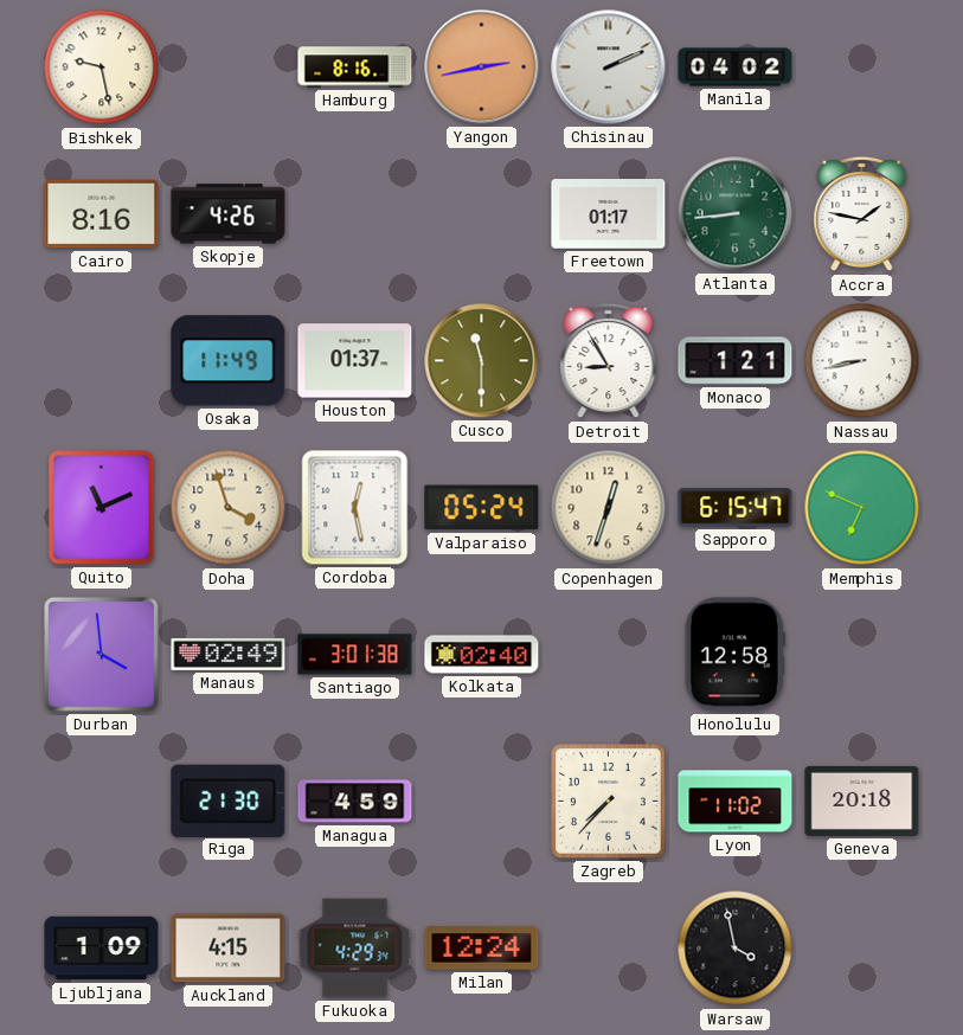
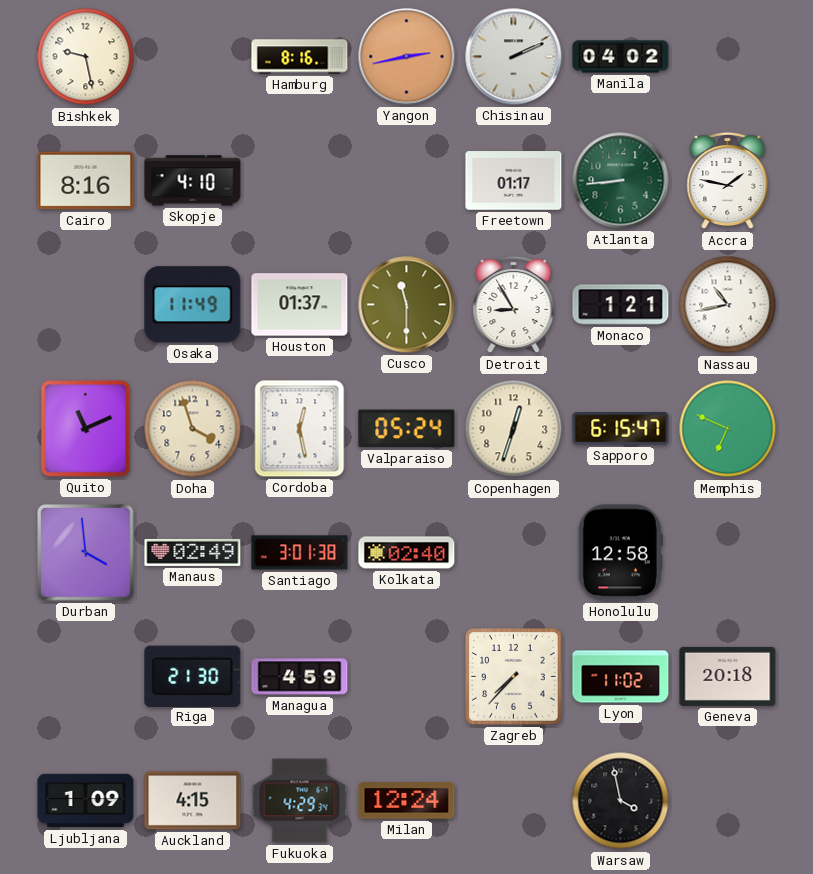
Skopje: 4:26 -> 4:10
Nassau: 8:43 -> 10:43
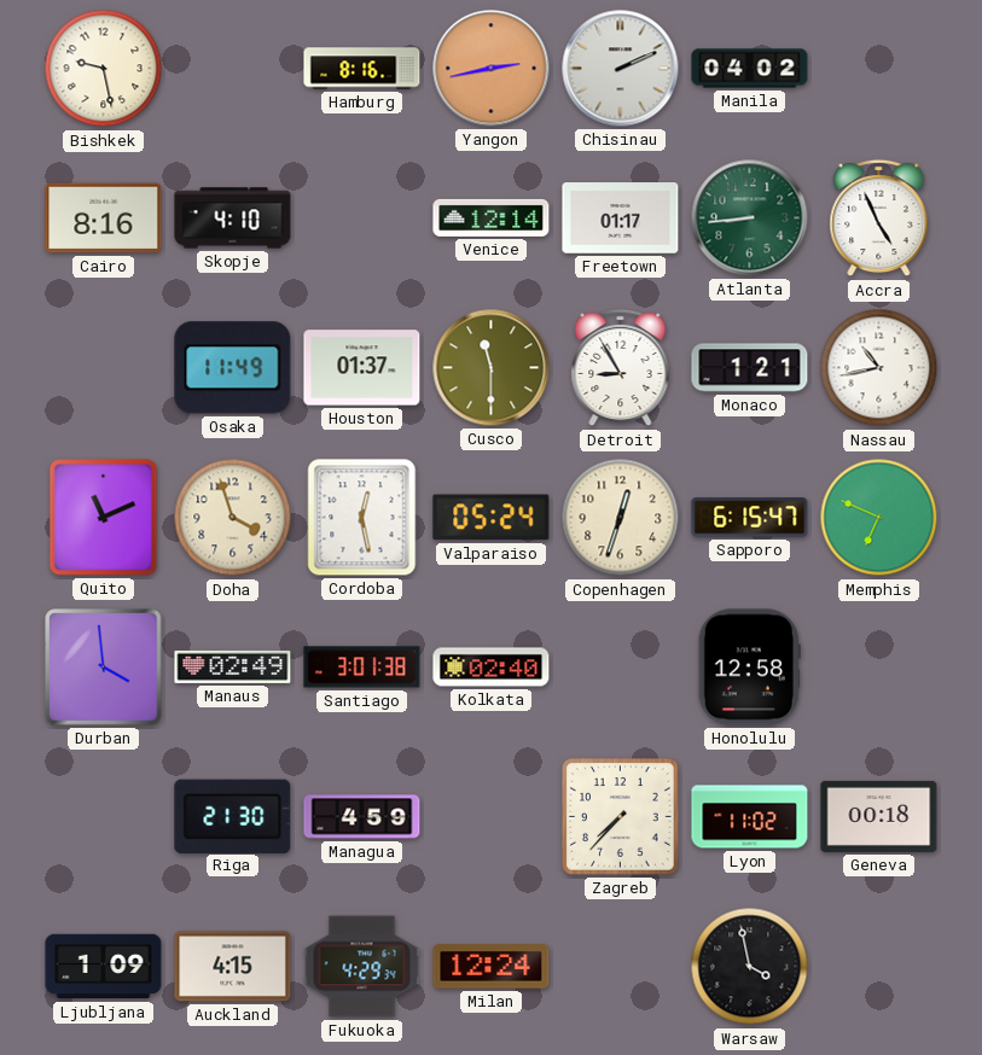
Venice: none -> 12:14
Accra: 1:47 -> 4:56
Geneva: 20:18 -> 00:18
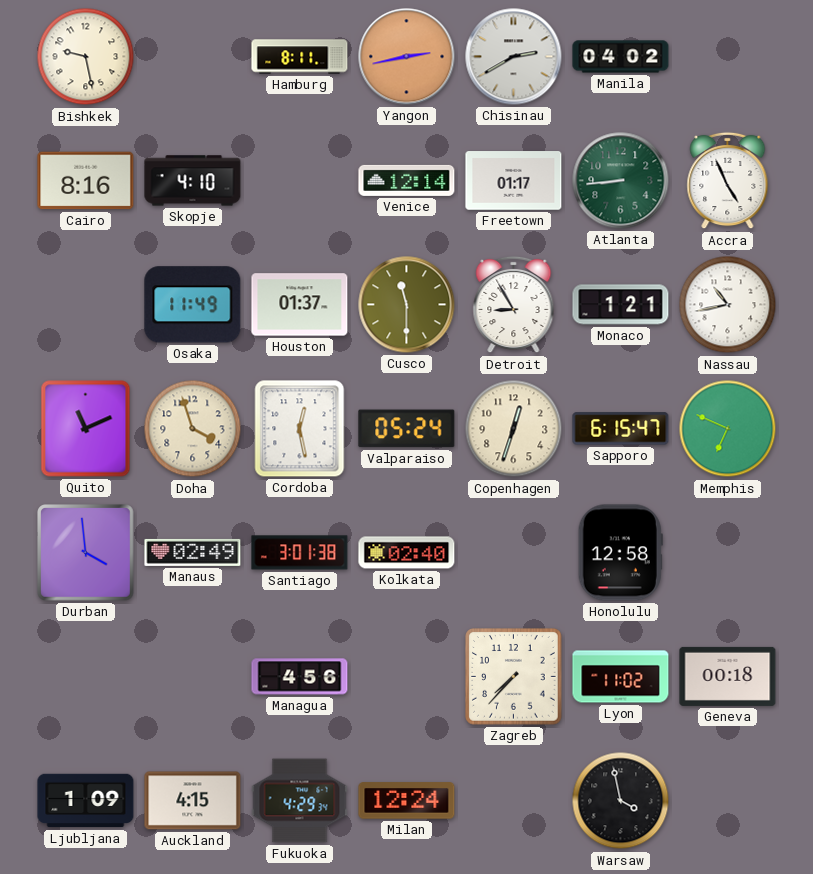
Hamburg: 8:16 -> 8:11
Chisinau: 2:11 -> 2:40
Riga: 21:30 -> none
Managua: 4:59 -> 4:56
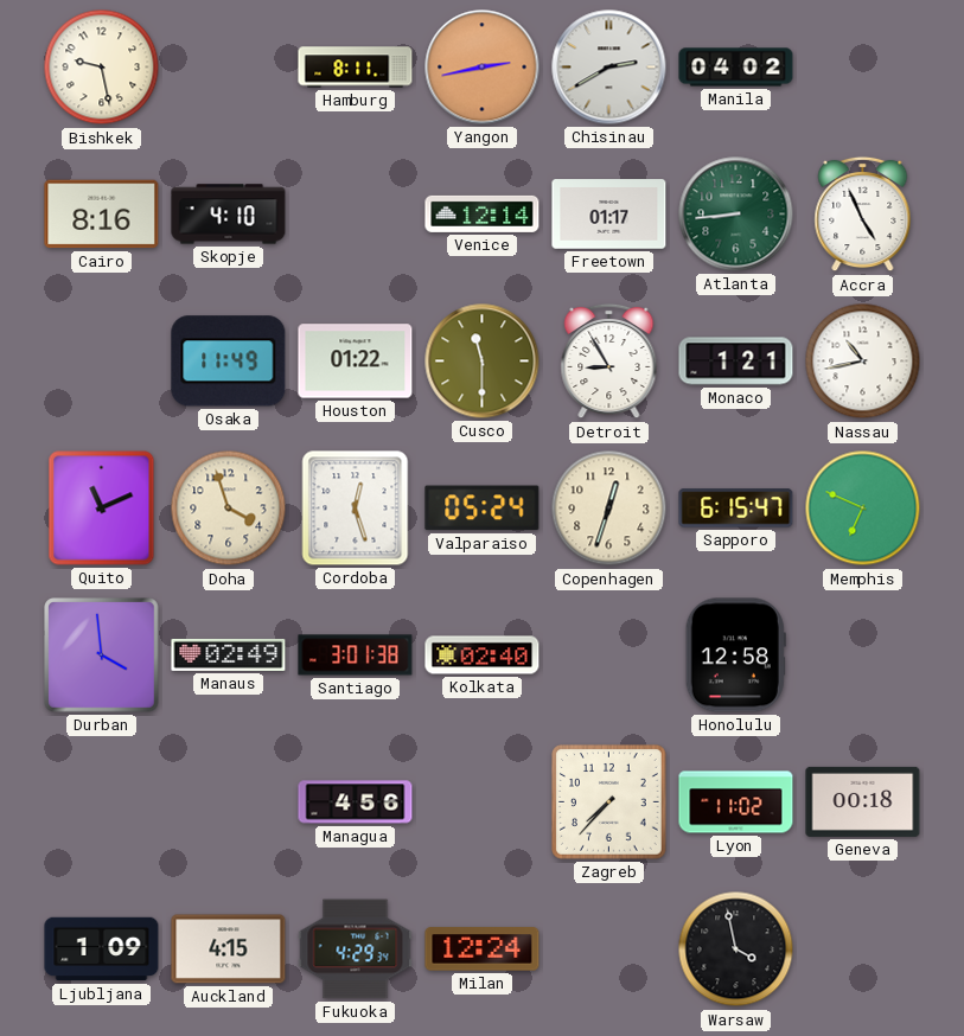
Houston: 01:37 -> 01:22
Cordoba: 12:28 -> 12:27
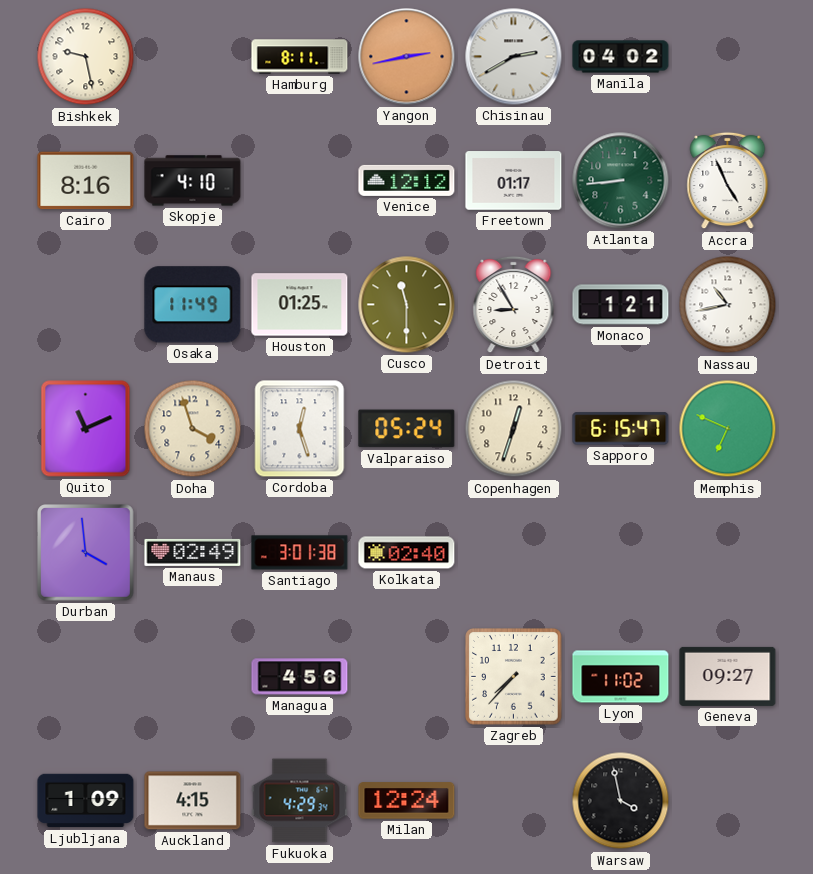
Venice: 12:14 -> 12:12
Houston: 01:22 -> 01:25
Honolulu: 12:58 -> none
Geneva: 00:18 -> 09:27
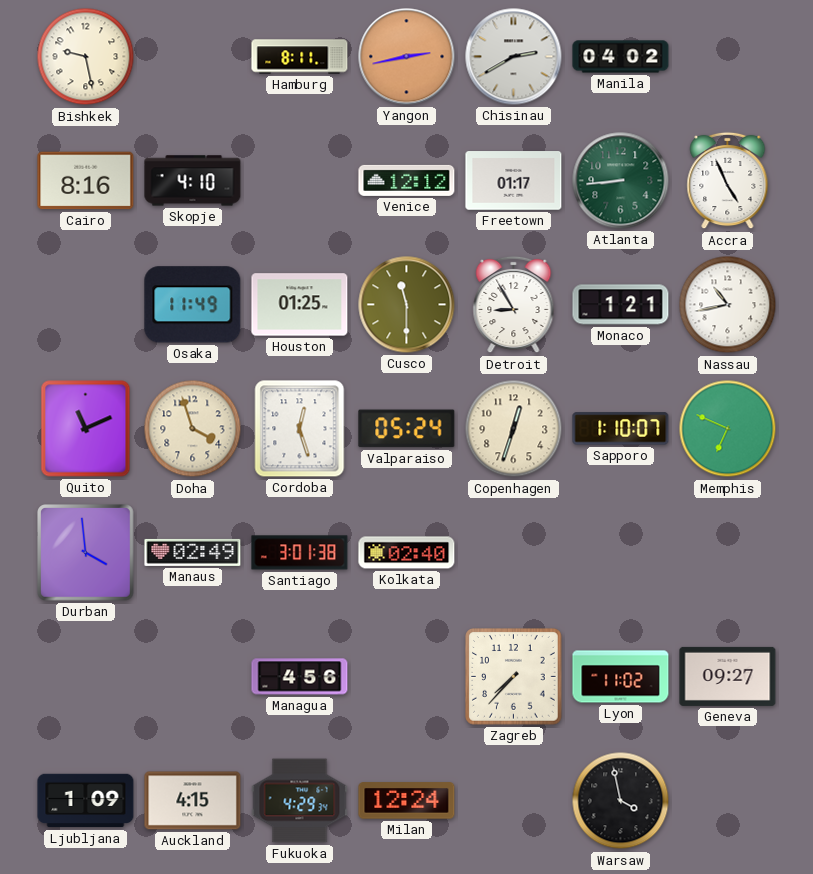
Sapporo: 6:15 -> 1:10
